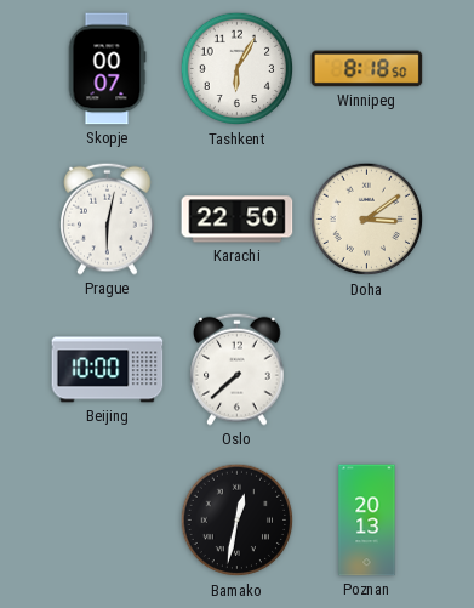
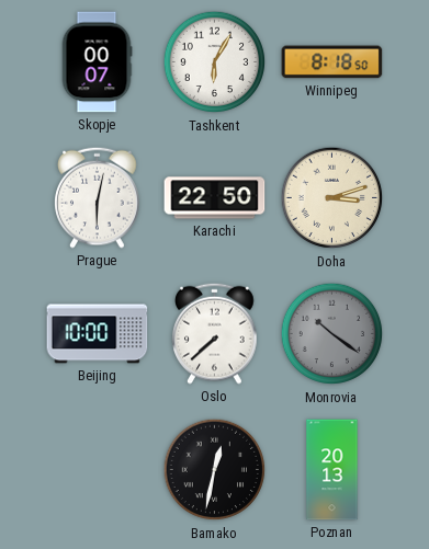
Doha: 3:09 -> 3:12
Monrovia: none -> 10:21
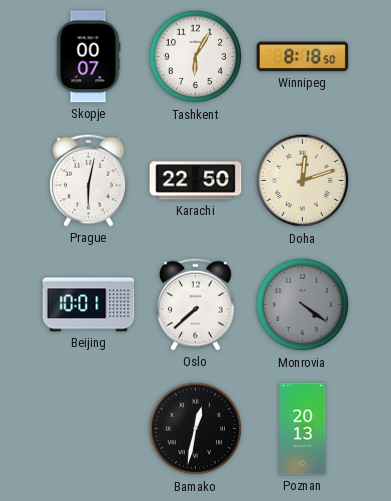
Doha: 3:12 -> 12:12
Beijing: 10:00 -> 10:01
Monrovia: 10:21 -> 4:21
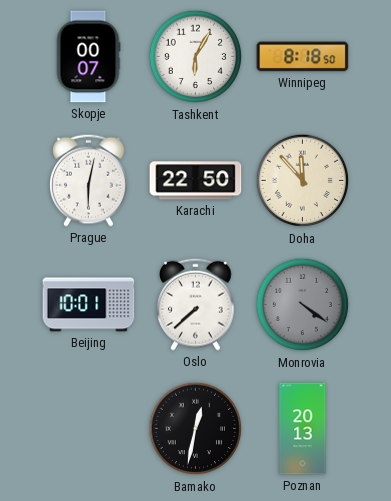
Doha: 12:12 -> 11:53
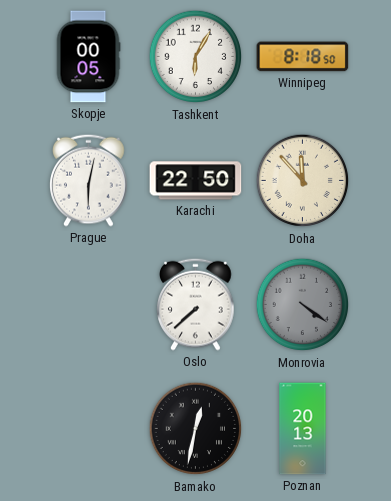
Skopje: 00:07 -> 00:05
Beijing: 10:01 -> none
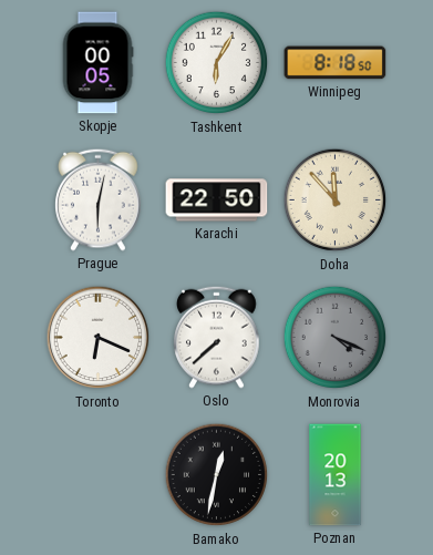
Toronto: none -> 6:19
Monrovia: 4:21 -> 4:19
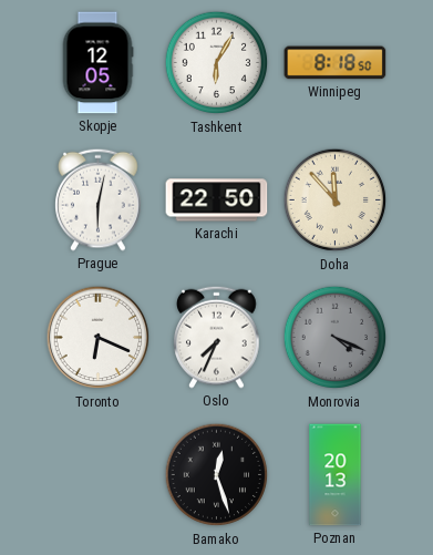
Skopje: 00:05 -> 12:05
Oslo: 7:38 -> 7:34
Bamako: 12:32 -> 12:27
